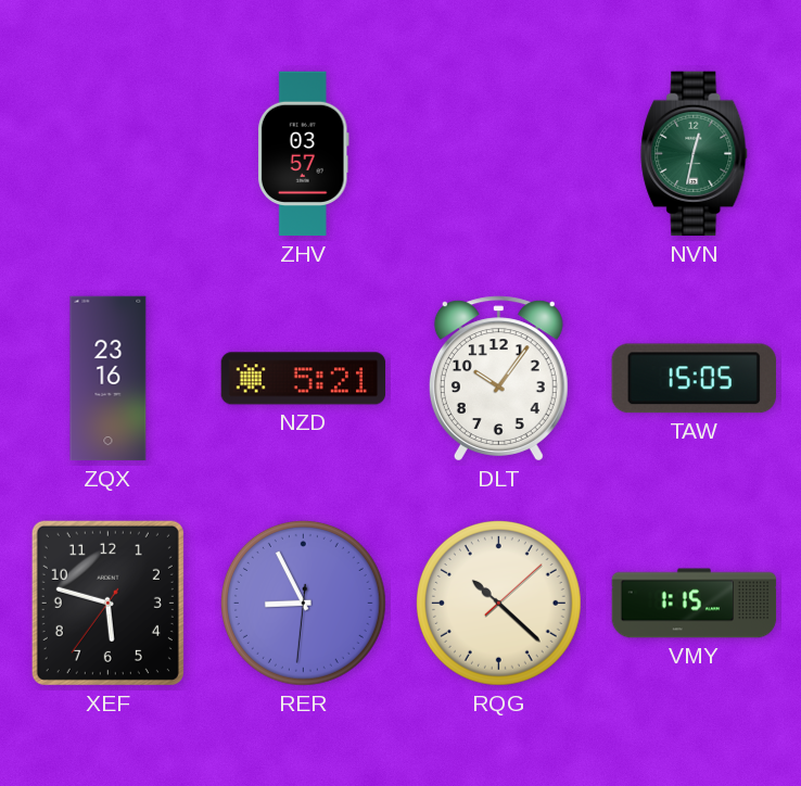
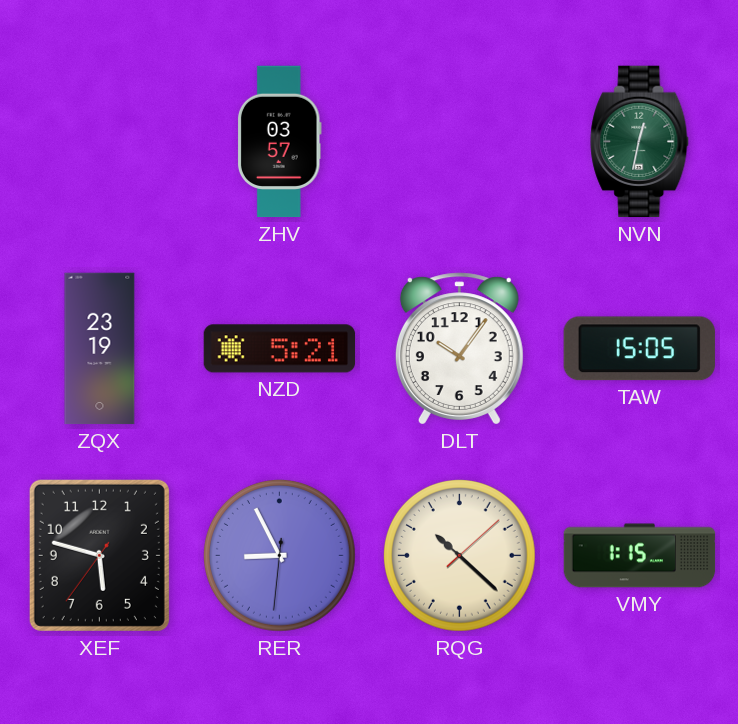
ZQX: 23:16 -> 23:19
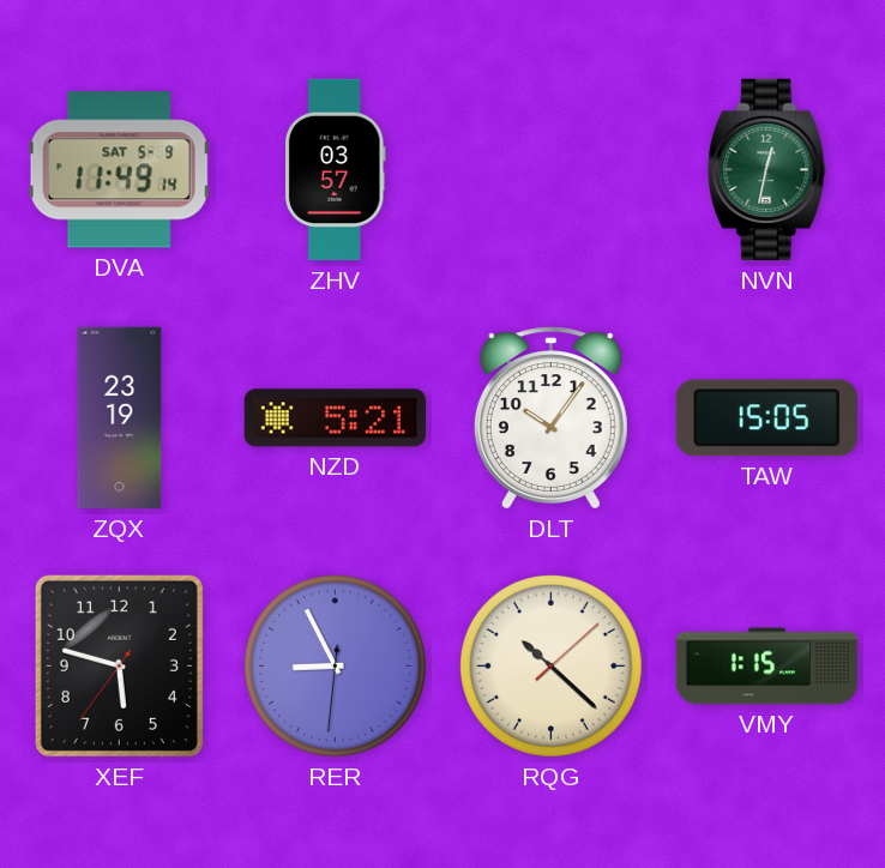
DVA: none -> 11:49
